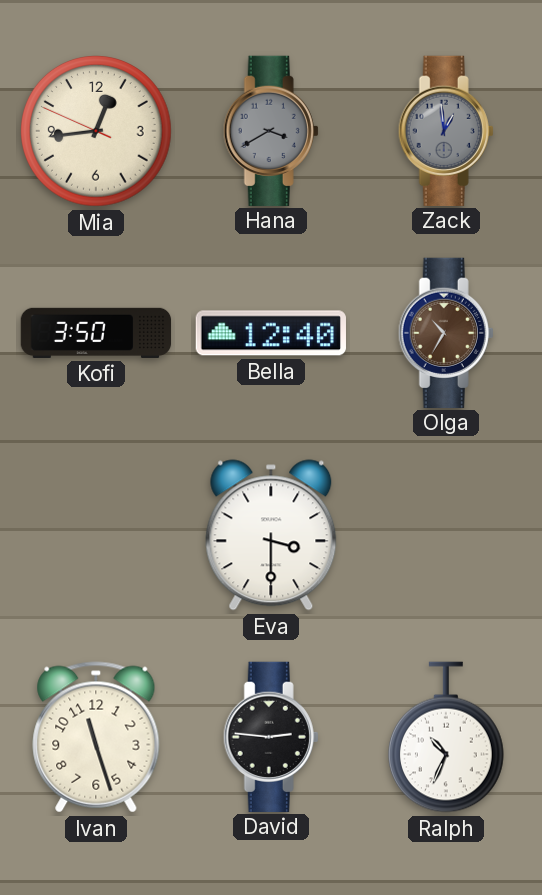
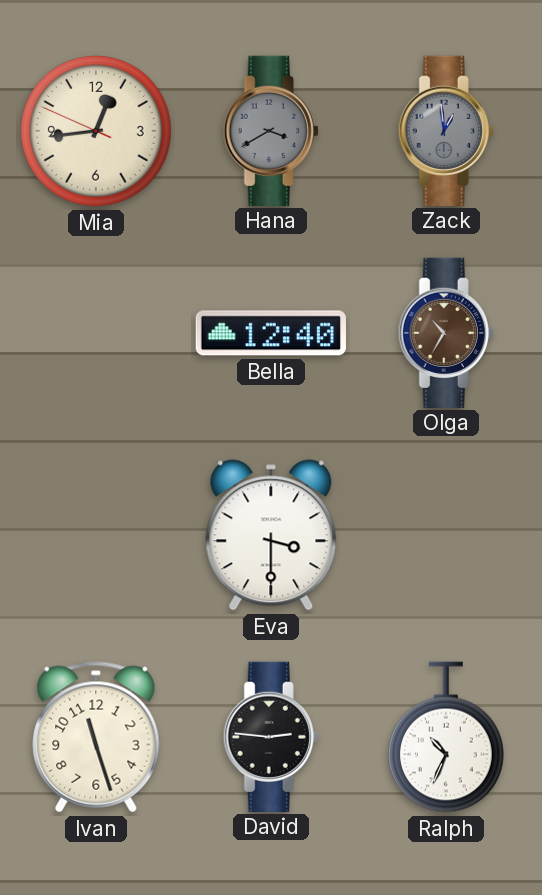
Kofi: 3:50 -> none
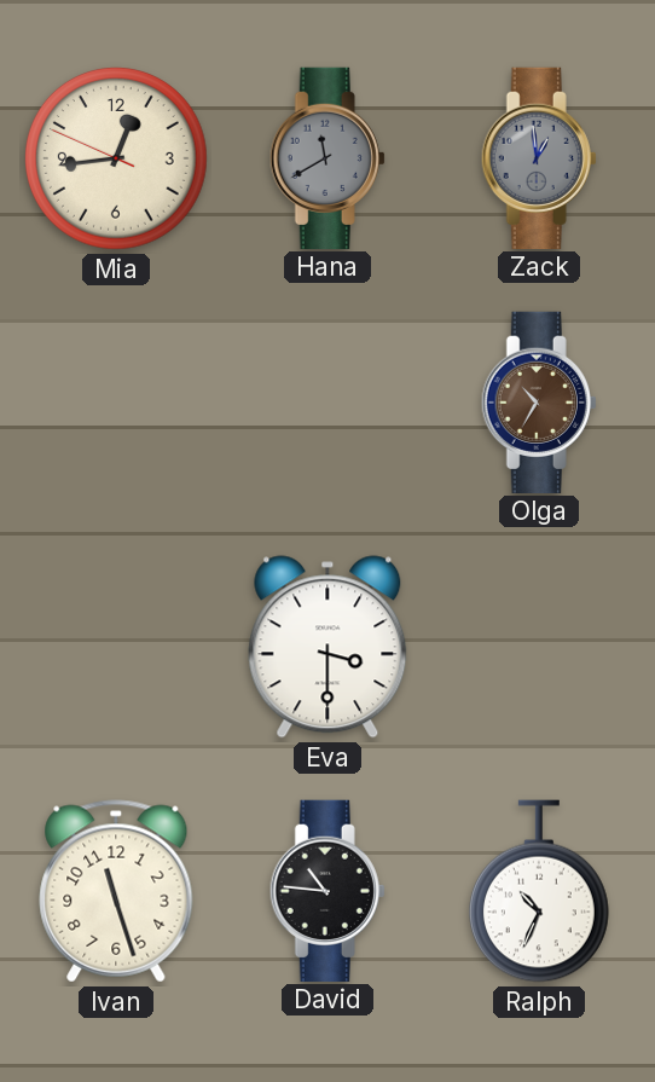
Hana: 3:40 -> 11:40
Bella: 12:40 -> none
David: 2:46 -> 10:46
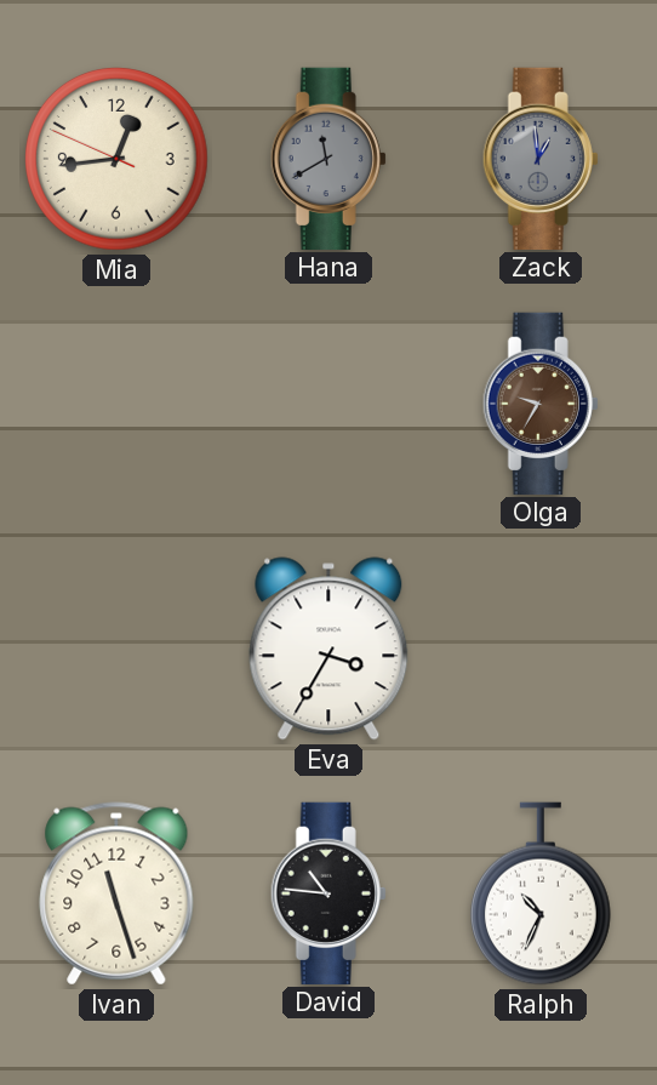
Olga: 10:35 -> 9:35
Eva: 3:30 -> 3:35
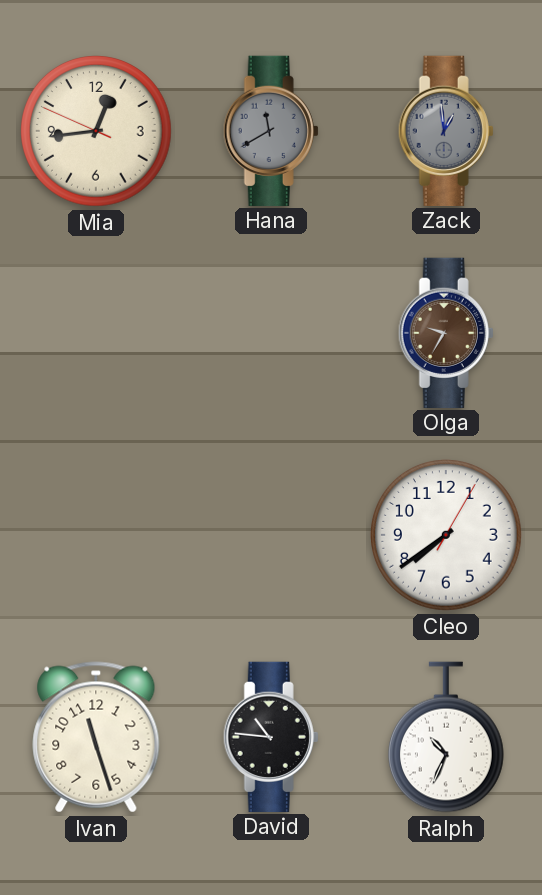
Eva: 3:35 -> none
Cleo: none -> 7:39
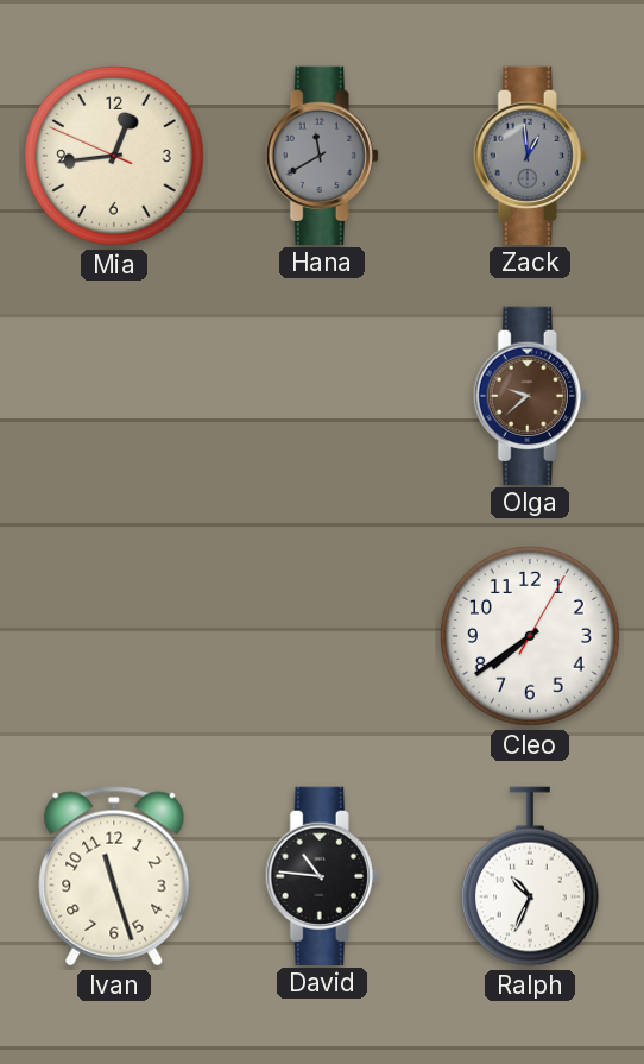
Olga: 9:35 -> 9:38
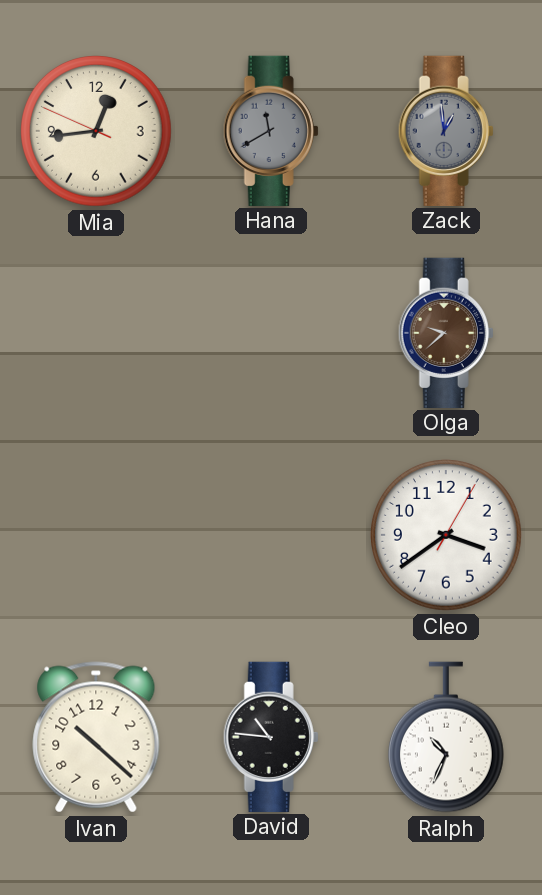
Cleo: 7:39 -> 3:39
Ivan: 11:27 -> 10:22
